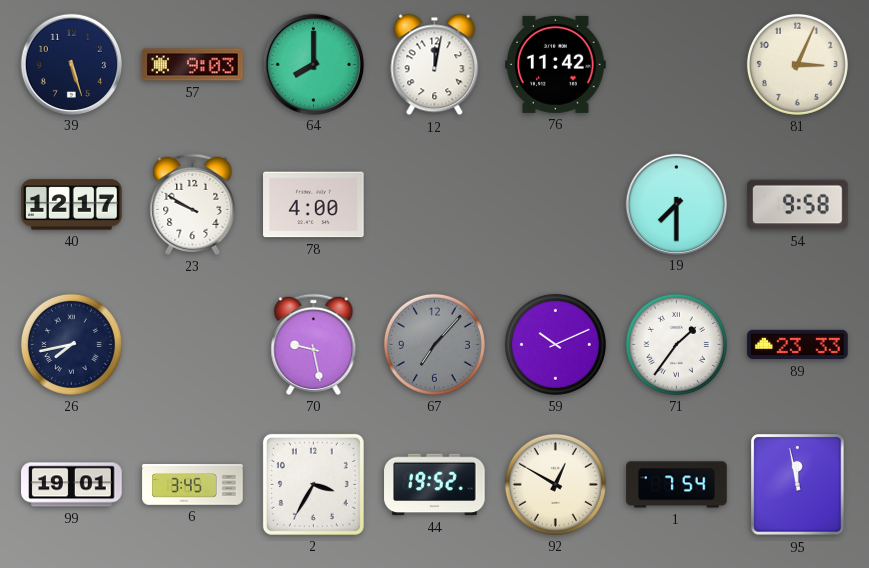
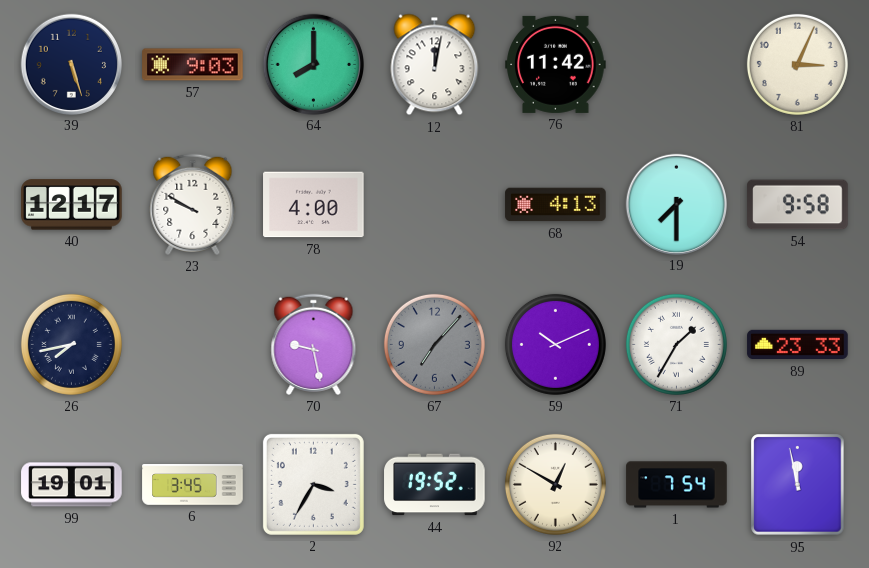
68: none -> 4:13
71: 1:36 -> 1:35
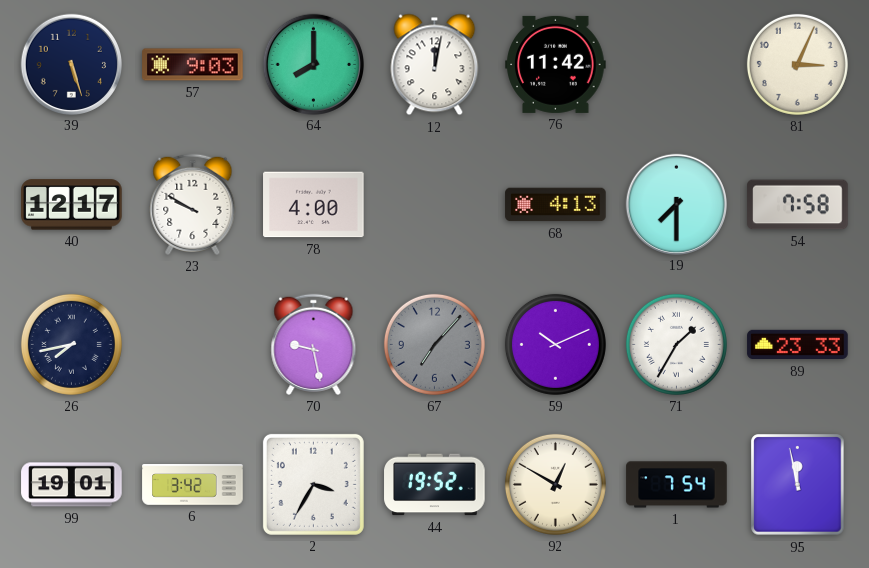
54: 9:58 -> 7:58
6: 3:45 -> 3:42
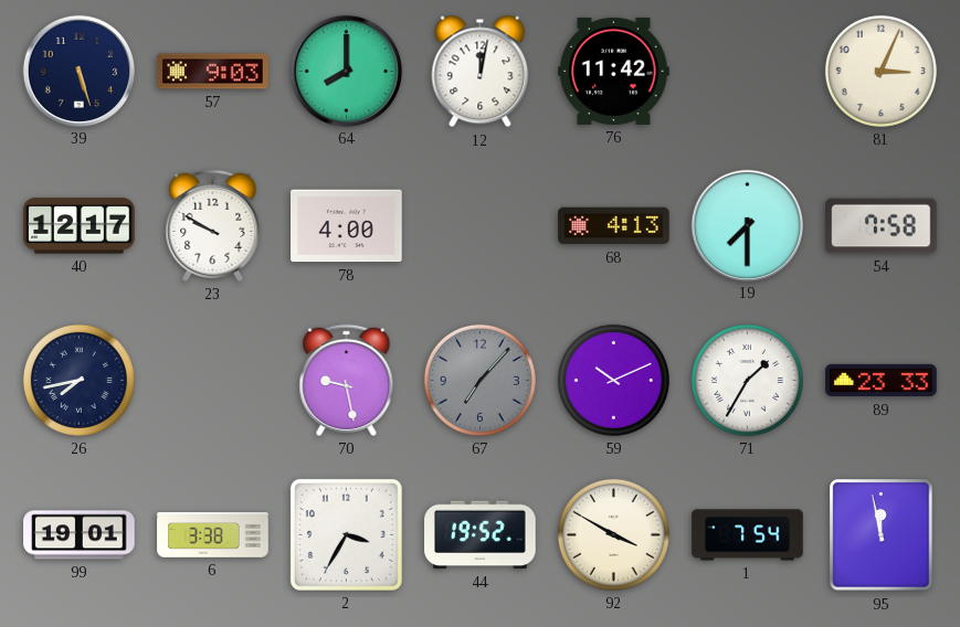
6: 3:42 -> 3:38
92: 12:50 -> 3:50
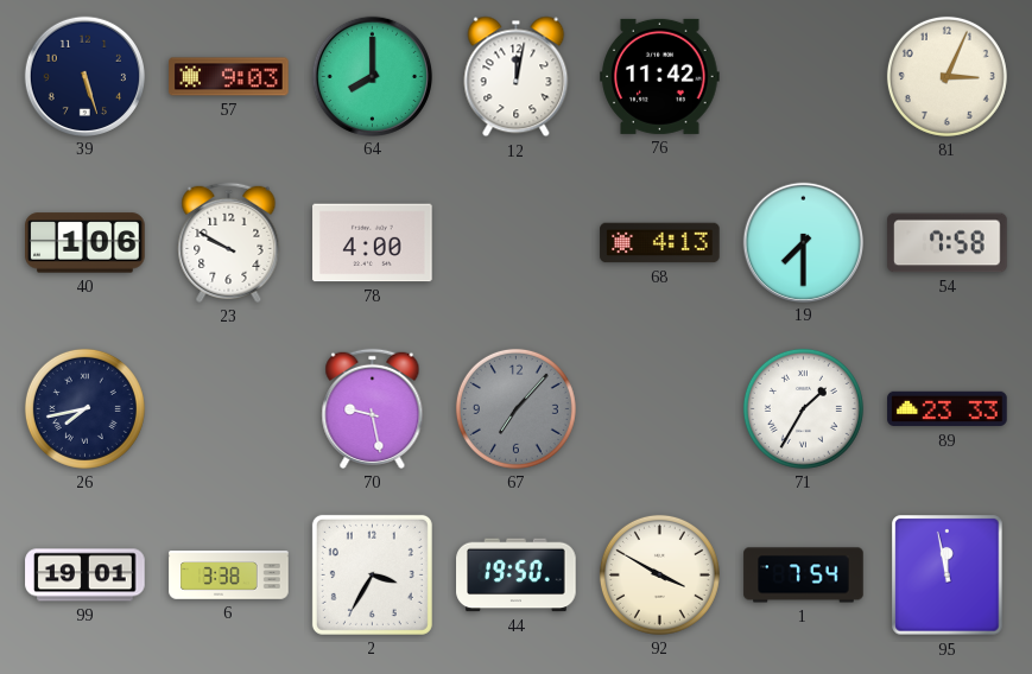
40: 12:17 -> 1:06
59: 10:11 -> none
44: 19:52 -> 19:50
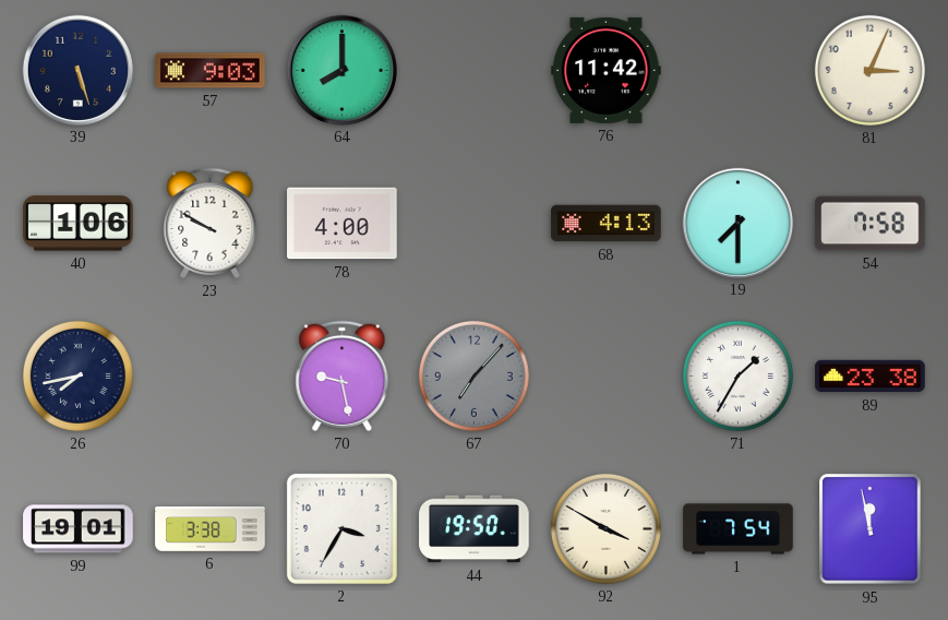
12: 12:02 -> none
89: 23:33 -> 23:38
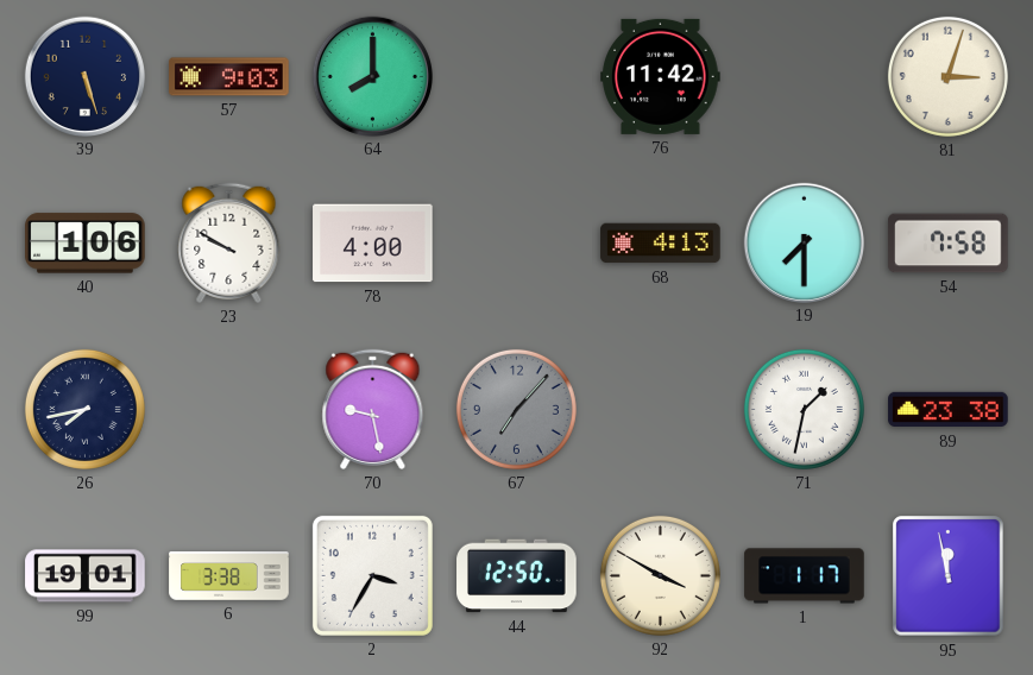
81: 3:04 -> 3:03
71: 1:35 -> 1:32
44: 19:50 -> 12:50
1: 7:54 -> 1:17
